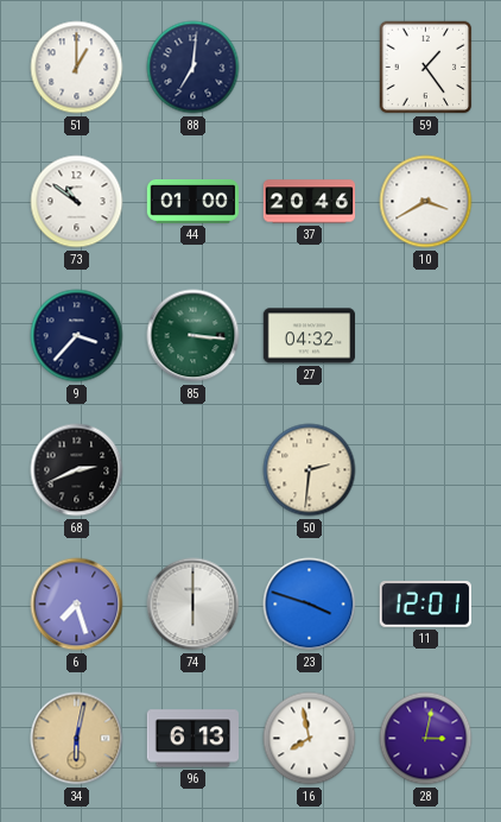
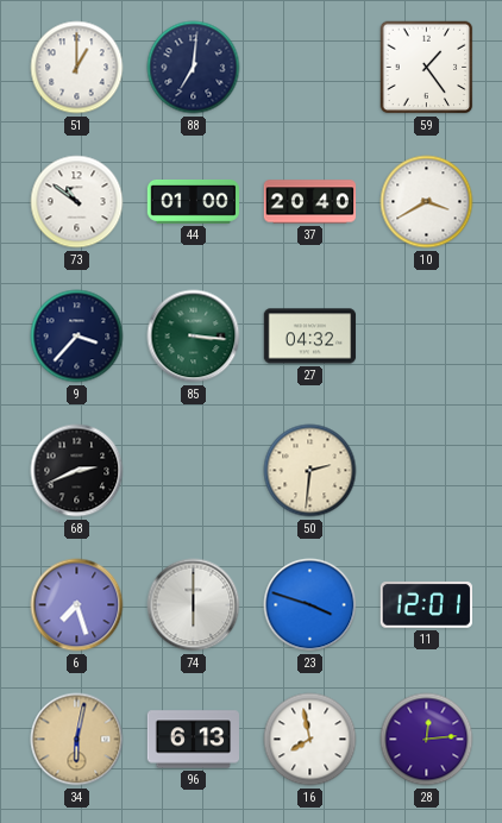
37: 20:46 -> 20:40
28: 3:02 -> 12:14
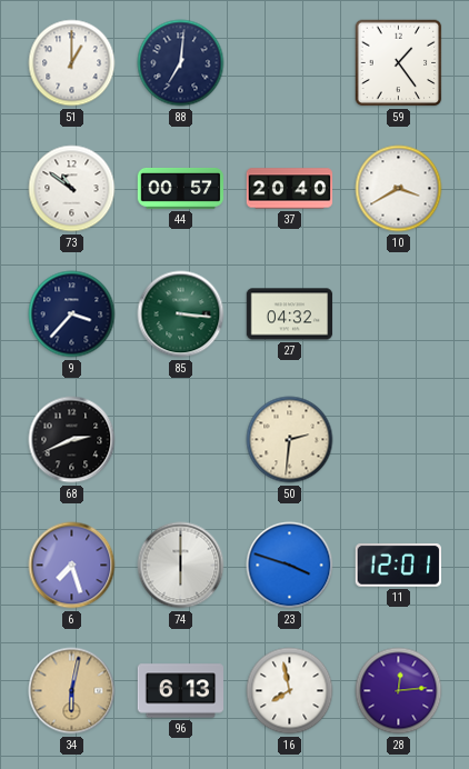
44: 01:00 -> 00:57
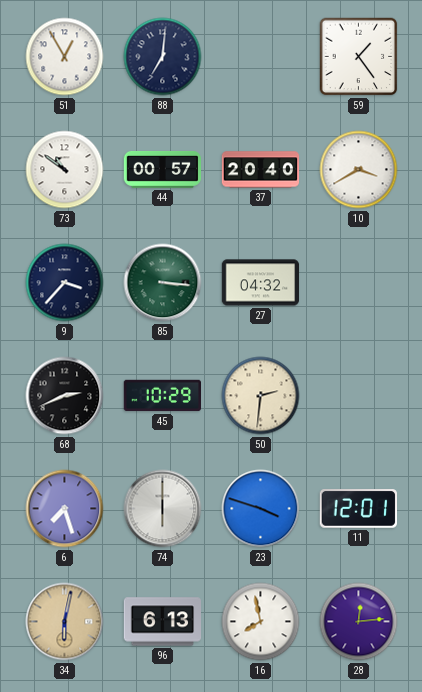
51: 1:00 -> 12:55
45: none -> 10:29
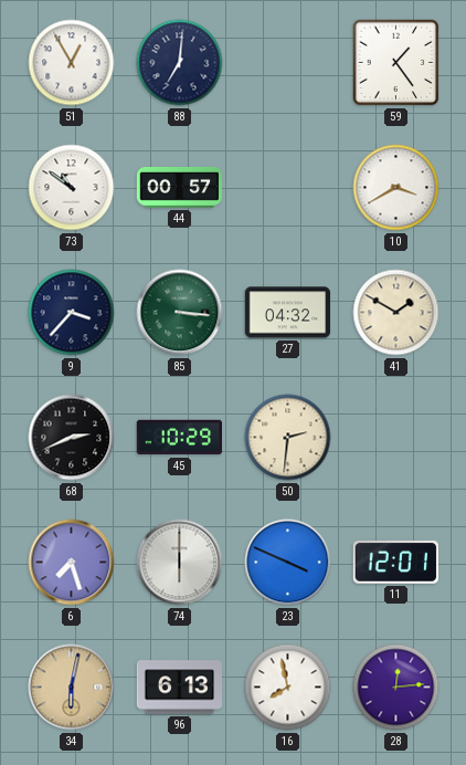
37: 20:40 -> none
41: none -> 1:50
23: 3:48 -> 3:49
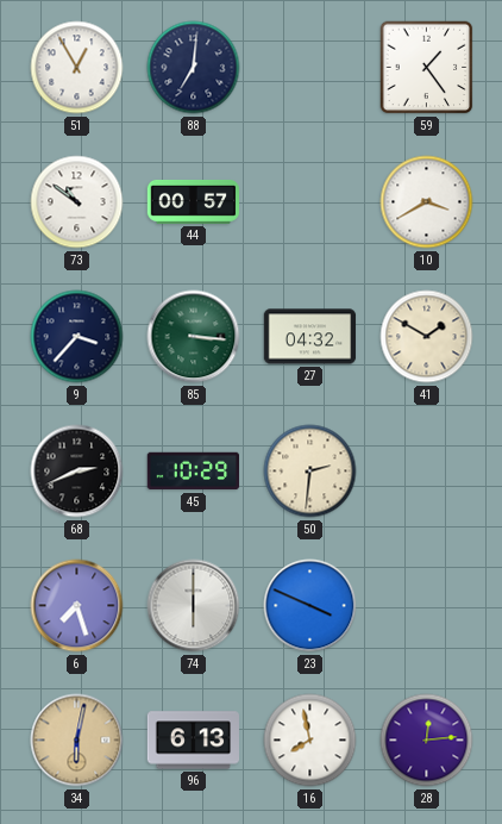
11: 12:01 -> none
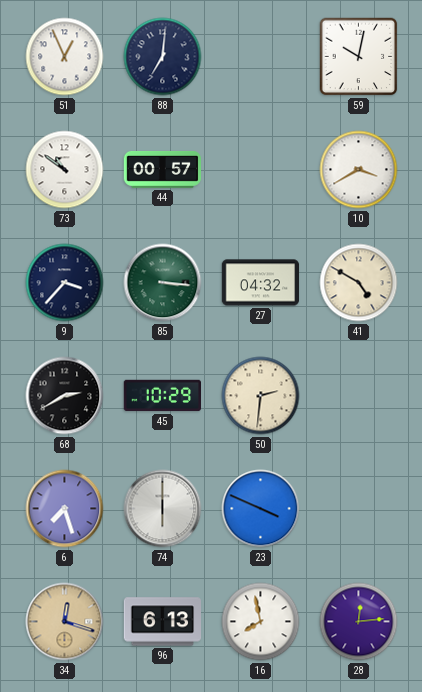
51: 12:55 -> 12:56
59: 1:24 -> 10:02
41: 1:50 -> 4:50
68: 2:41 -> 2:40
34: 6:02 -> 12:18
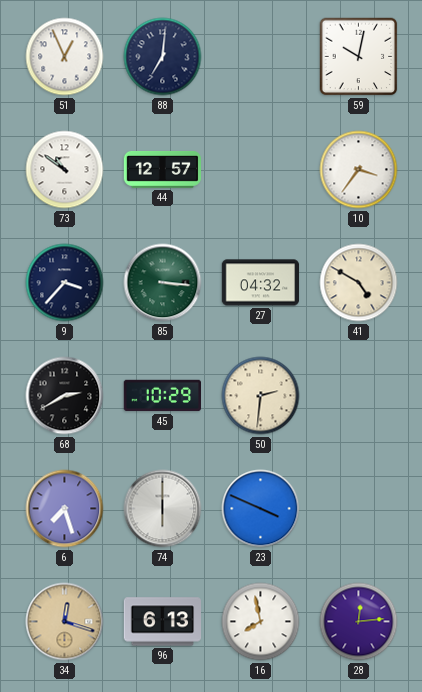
44: 00:57 -> 12:57
10: 3:40 -> 3:36
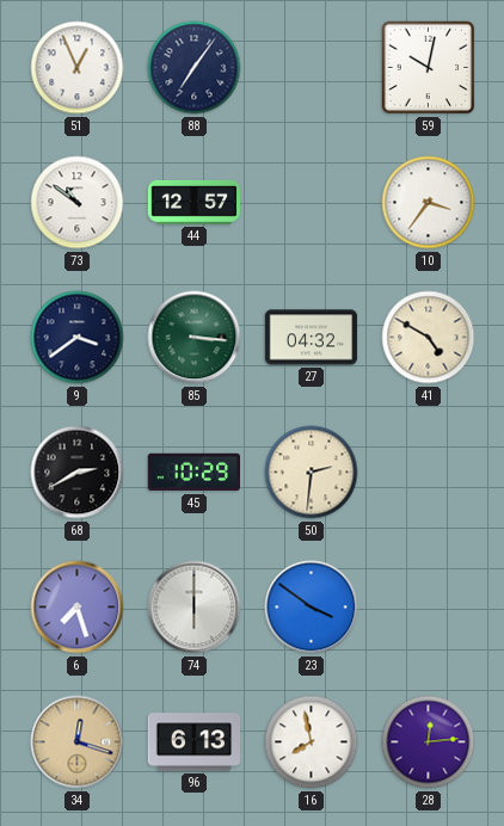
88: 7:01 -> 7:06
9: 3:37 -> 3:39
23: 3:49 -> 3:51
